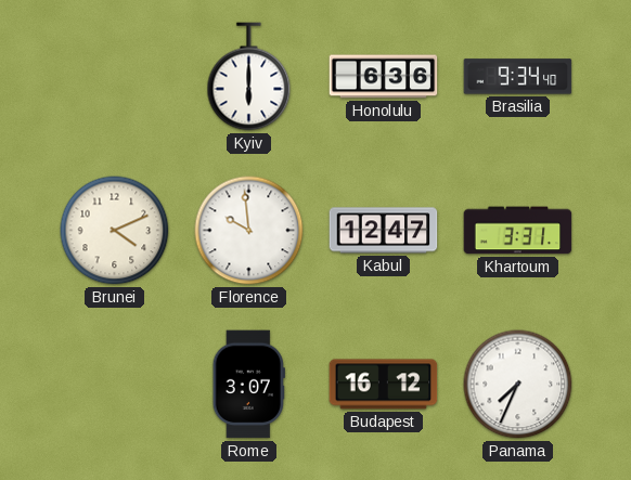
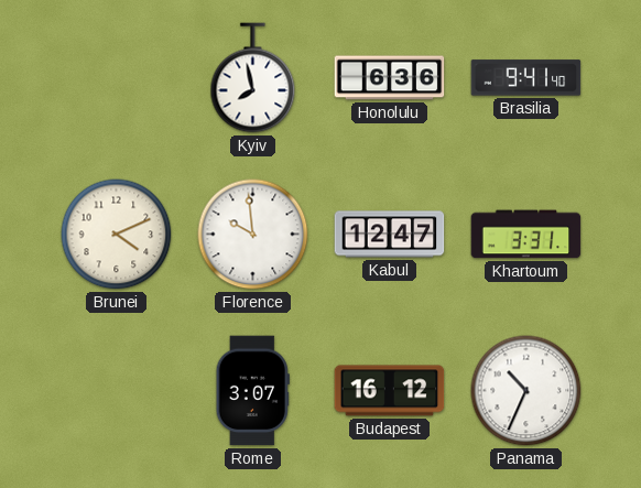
Kyiv: 6:00 -> 7:58
Brasilia: 9:34 -> 9:41
Panama: 7:34 -> 10:34
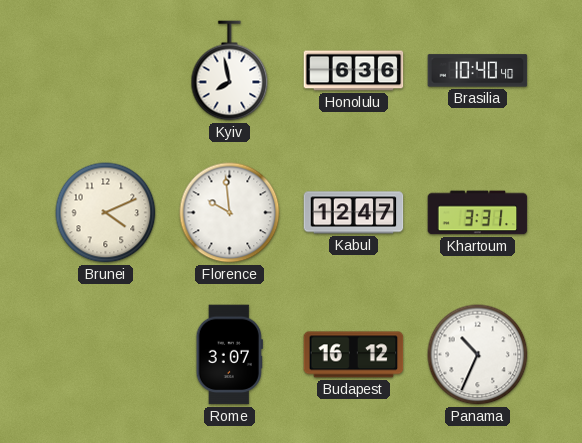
Brasilia: 9:41 -> 10:40
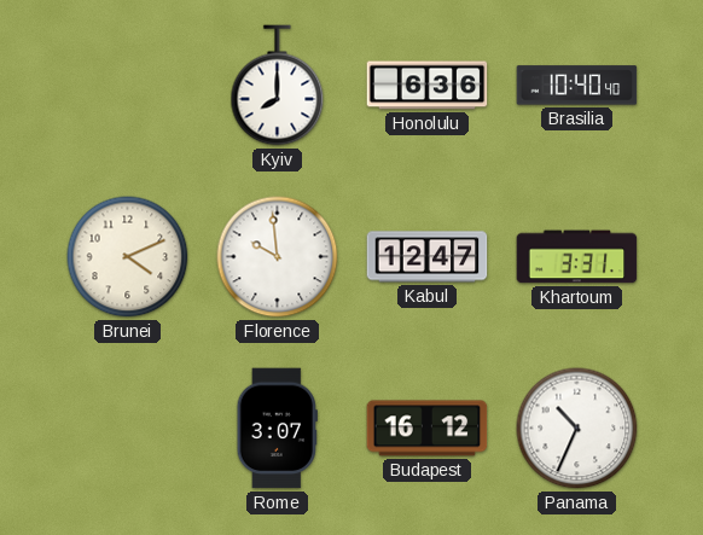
Kyiv: 7:58 -> 8:00
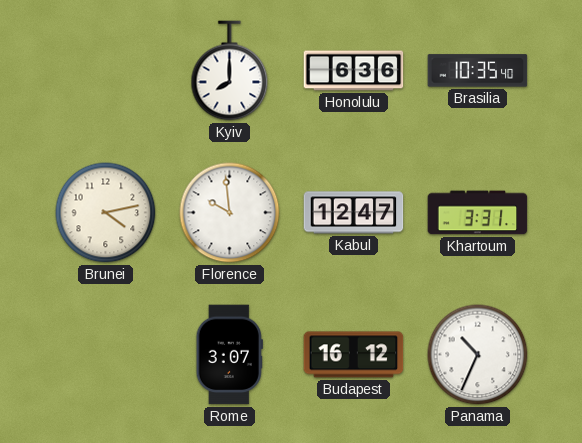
Brasilia: 10:40 -> 10:35
Brunei: 4:11 -> 4:13
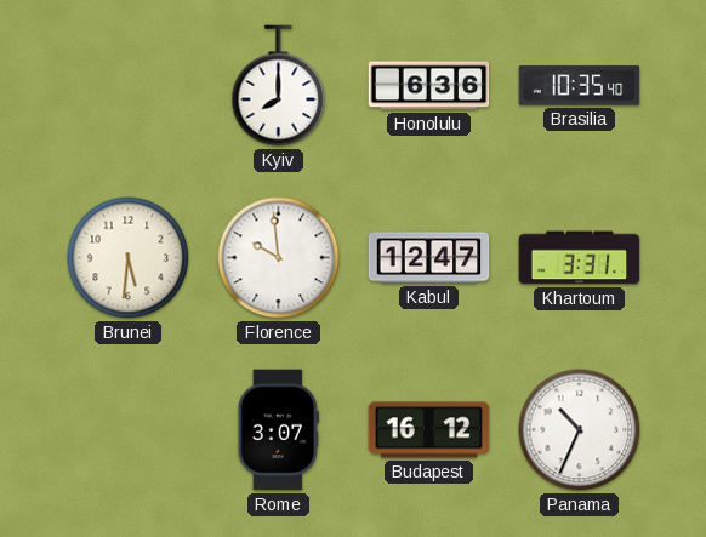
Brunei: 4:13 -> 5:31
